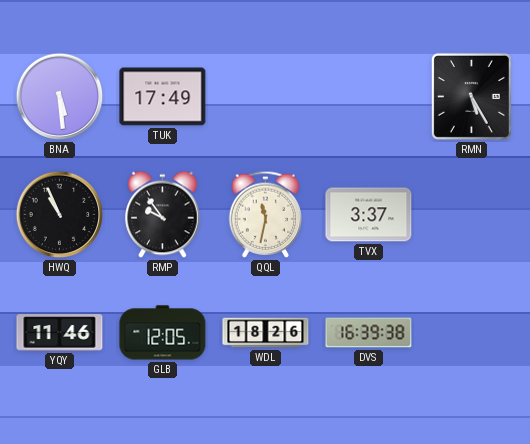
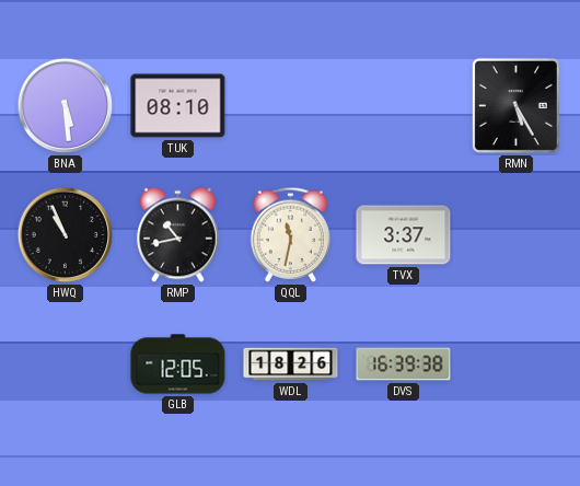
TUK: 17:49 -> 08:10
RMP: 9:54 -> 10:43
YQY: 11:46 -> none
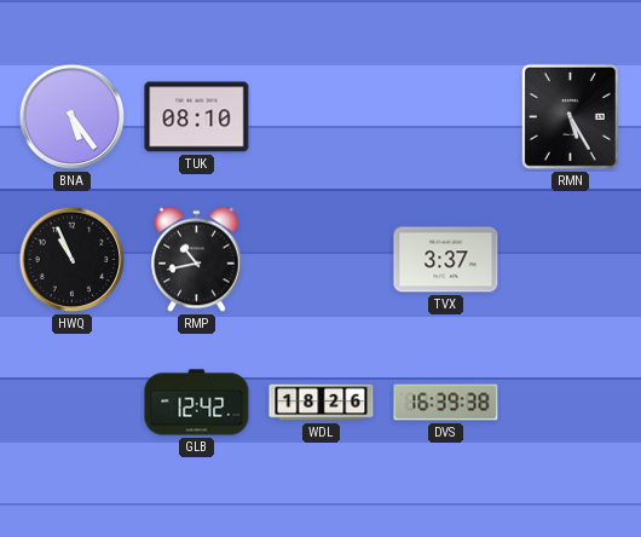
BNA: 5:29 -> 5:24
QQL: 11:32 -> none
GLB: 12:05 -> 12:42
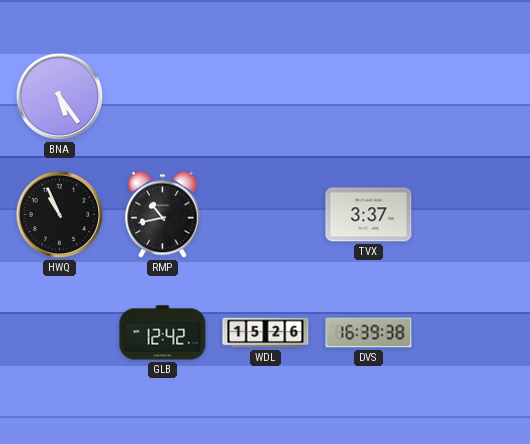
TUK: 08:10 -> none
RMN: 5:25 -> none
WDL: 18:26 -> 15:26
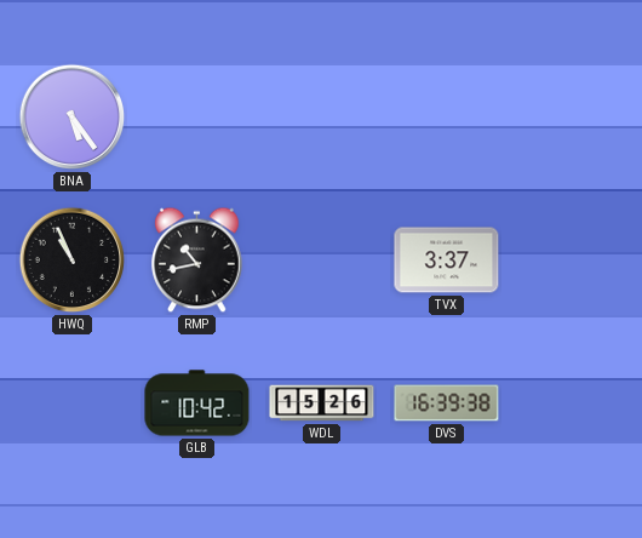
GLB: 12:42 -> 10:42
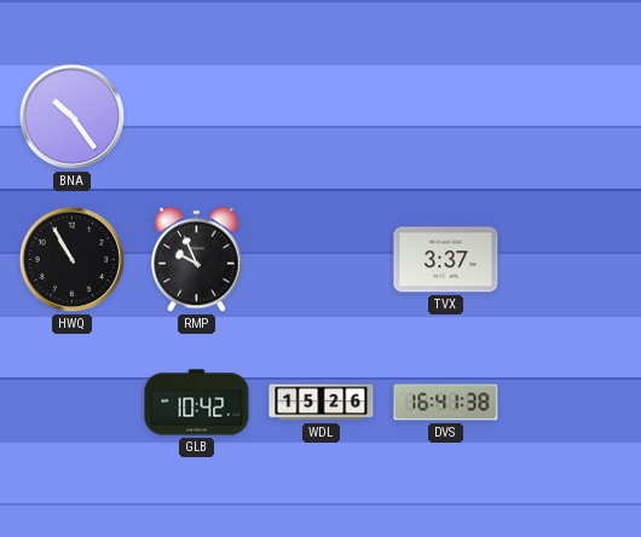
BNA: 5:24 -> 10:24
HWQ: 10:56 -> 10:55
RMP: 10:43 -> 9:56
DVS: 16:39 -> 16:41
